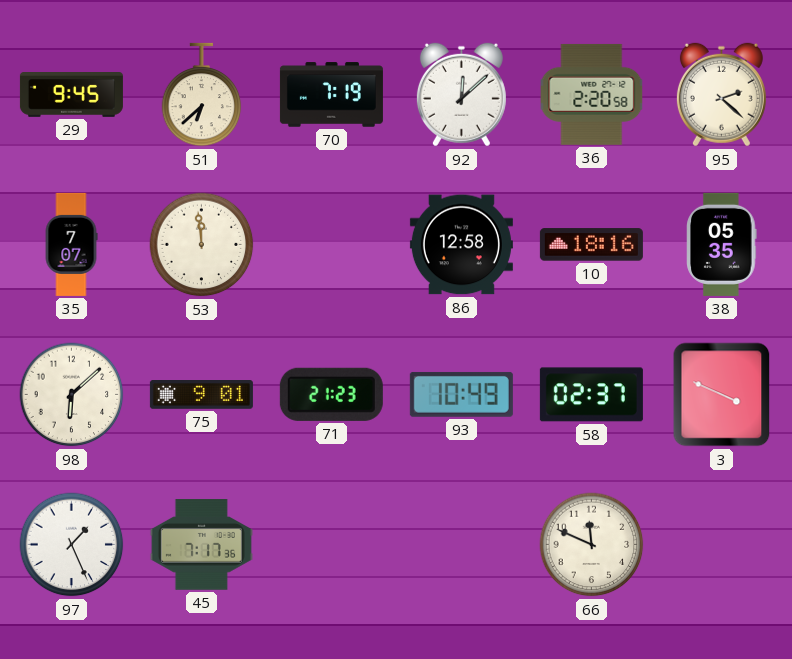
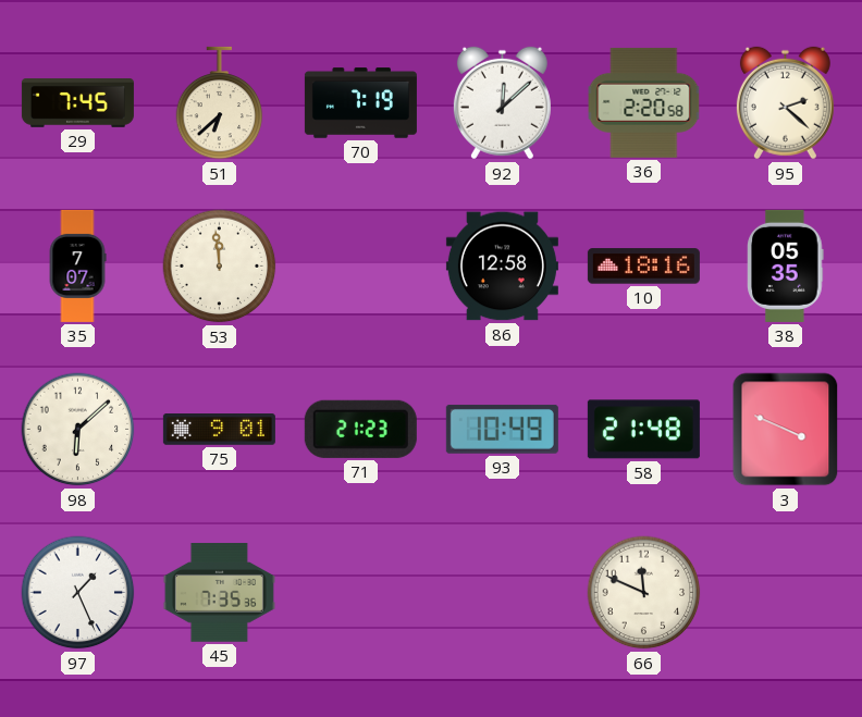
29: 9:45 -> 7:45
58: 02:37 -> 21:48
45: 7:17 -> 7:35
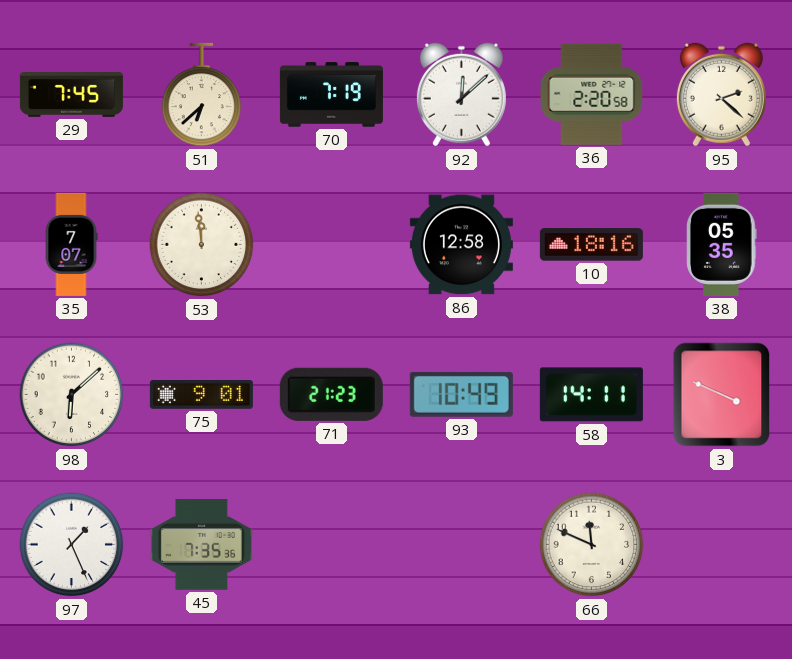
58: 21:48 -> 14:11
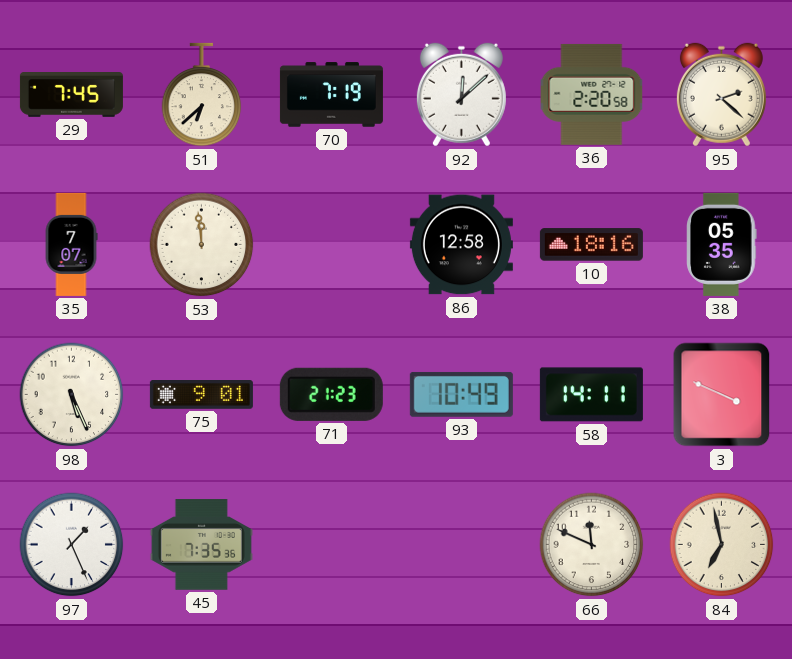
98: 6:08 -> 5:26
84: none -> 6:58
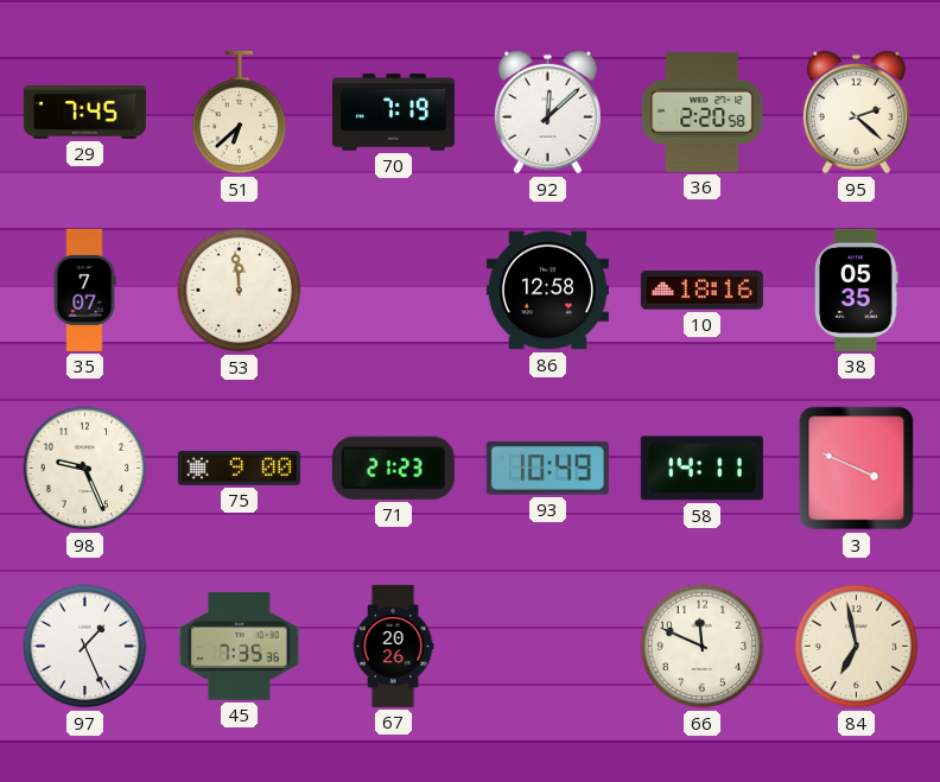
98: 5:26 -> 9:26
75: 9:01 -> 9:00
67: none -> 20:26
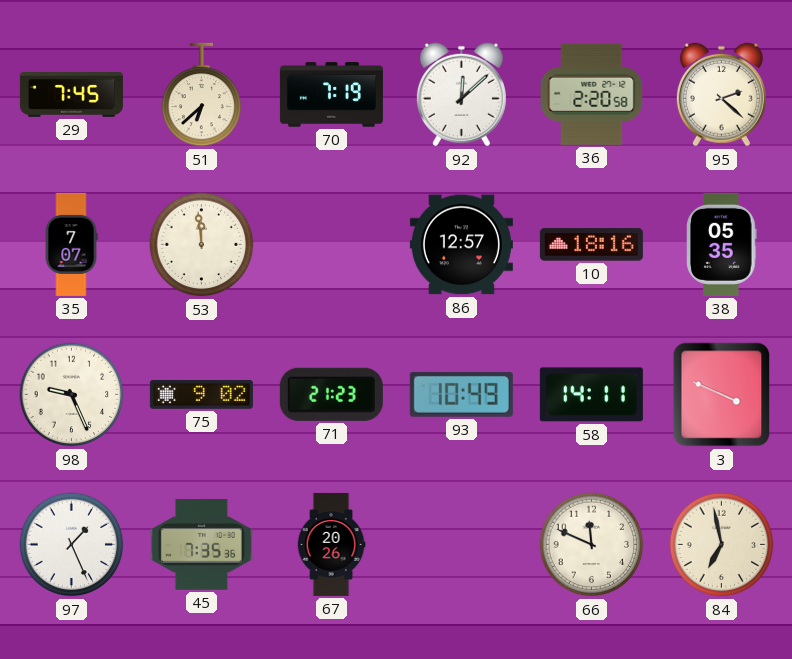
86: 12:58 -> 12:57
75: 9:00 -> 9:02
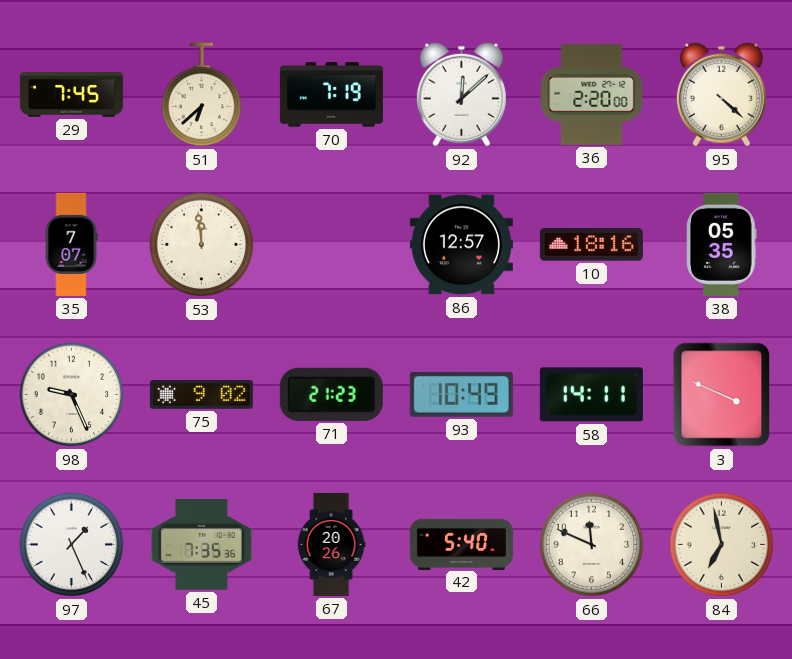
36: 2:20:58 -> 2:20:00
95: 2:22 -> 4:22
42: none -> 5:40
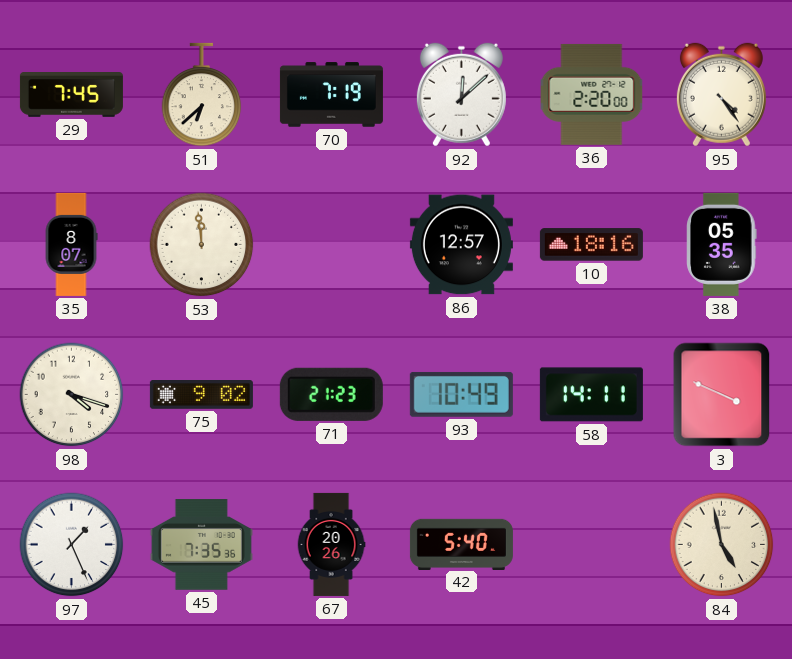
95: 4:22 -> 4:24
35: 7:07 -> 8:07
98: 9:26 -> 4:18
66: 11:49 -> none
84: 6:58 -> 4:58
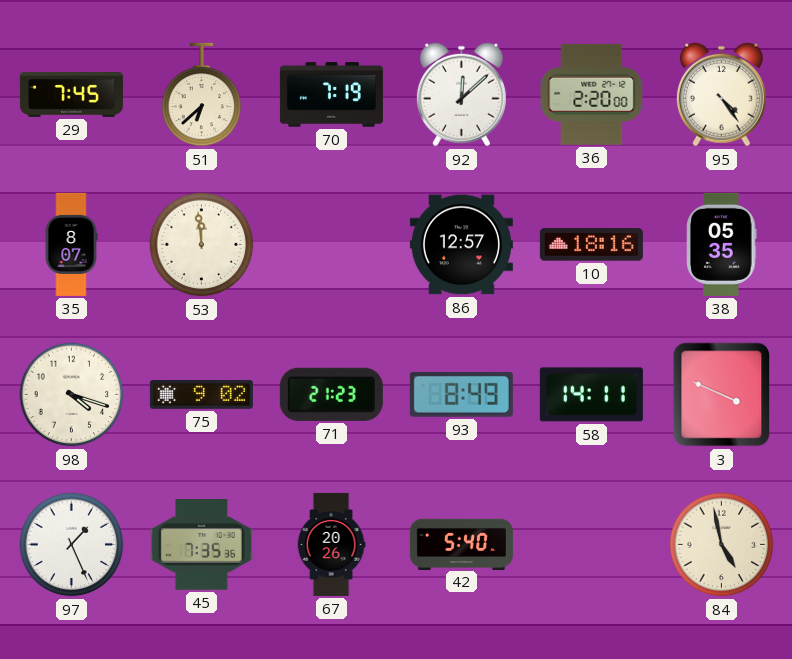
93: 10:49 -> 8:49
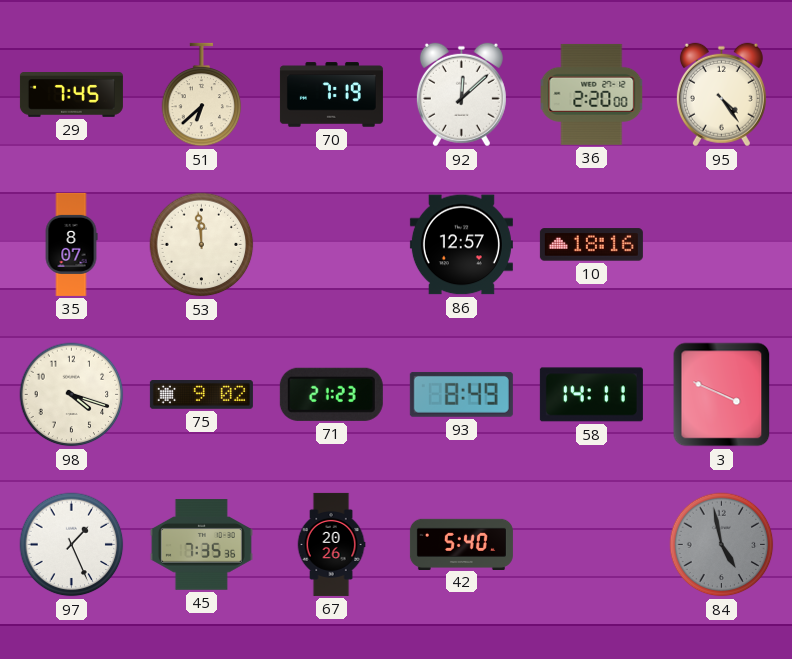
38: 05:35 -> none
84 dial: cream -> grey
